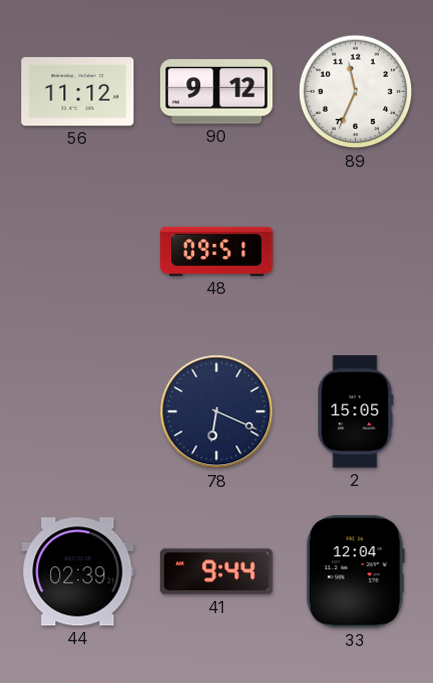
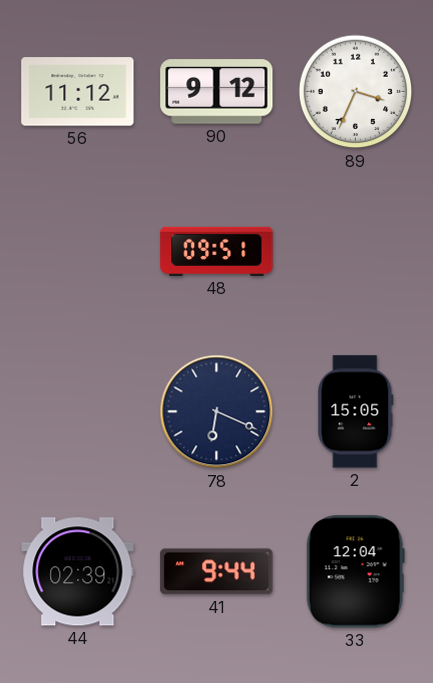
89: 11:34 -> 3:34
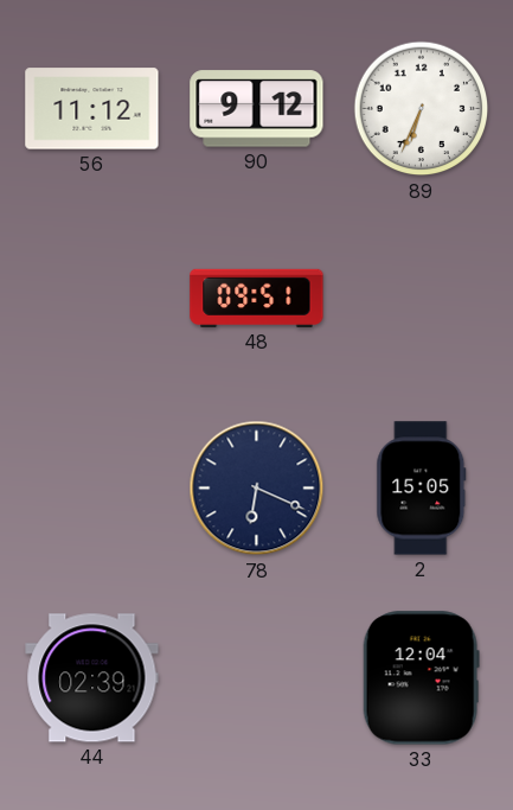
89: 3:34 -> 6:34
41: 9:44 -> none
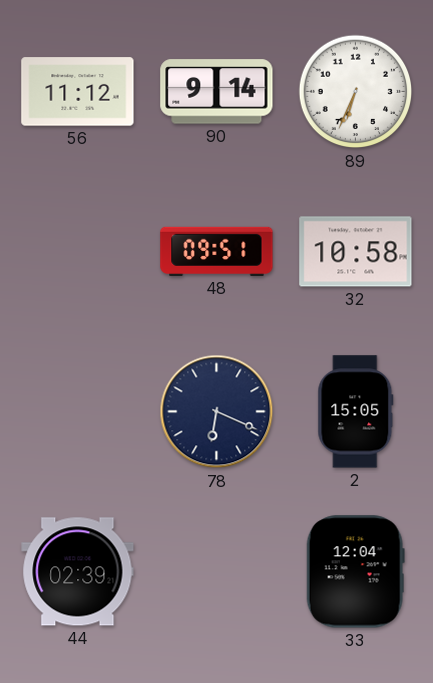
90: 9:12 -> 9:14
32: none -> 10:58
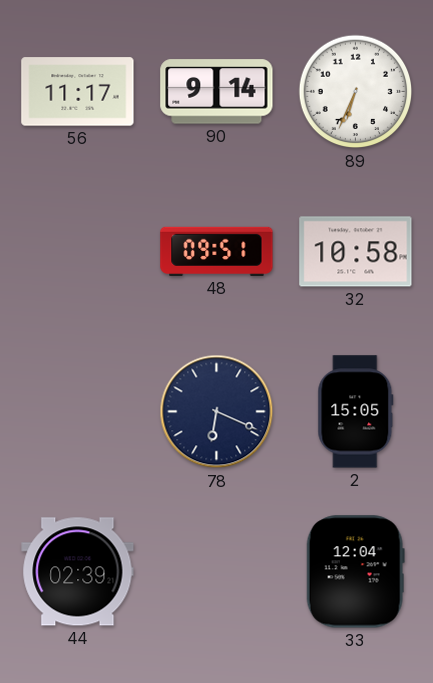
56: 11:12 -> 11:17
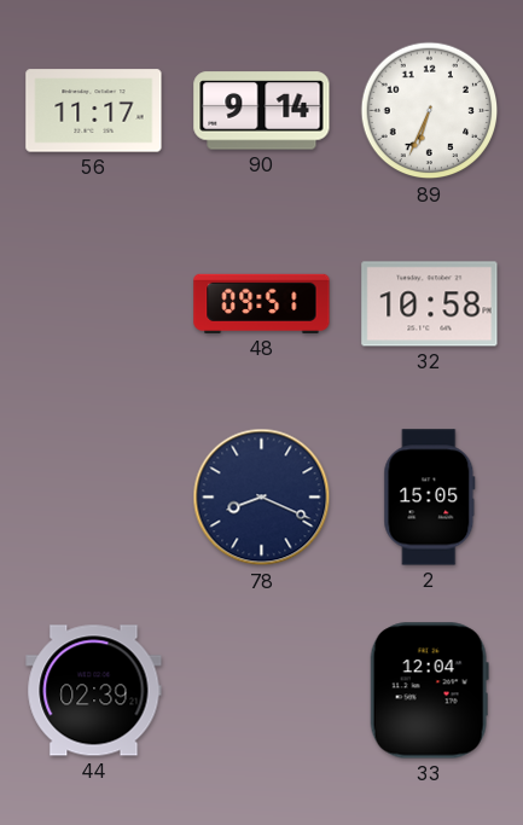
78: 6:19 -> 8:19
